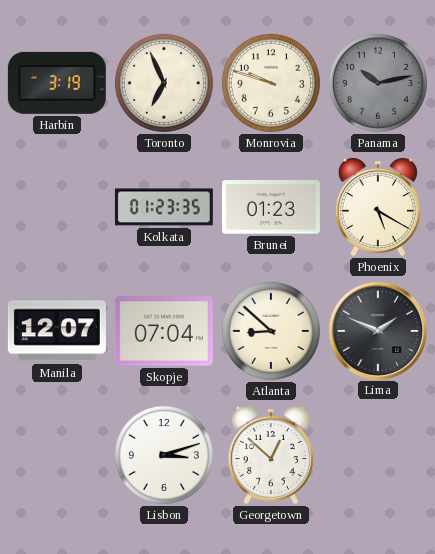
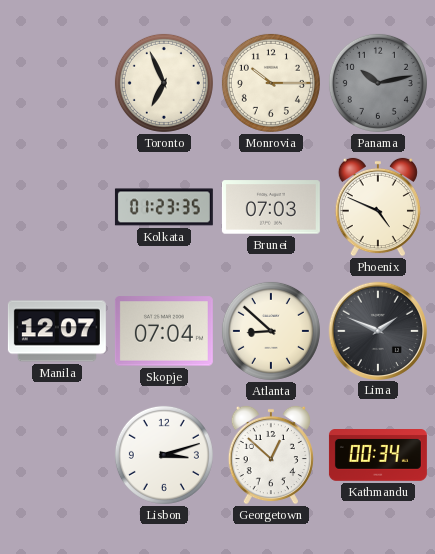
Harbin: 3:19 -> none
Monrovia: 9:48 -> 10:15
Brunei: 01:23 -> 07:03
Phoenix: 5:20 -> 4:49
Kathmandu: none -> 00:34
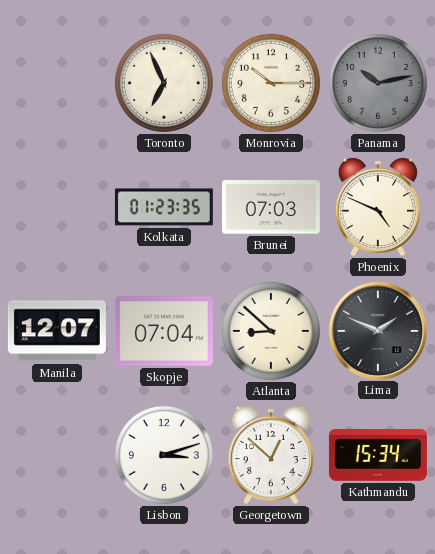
Kathmandu: 00:34 -> 15:34
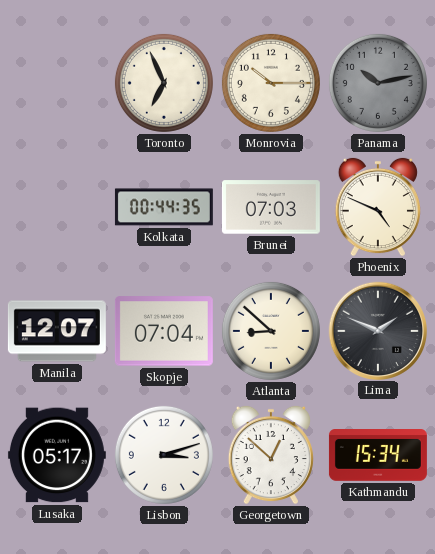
Kolkata: 01:23 -> 00:44
Lusaka: none -> 05:17
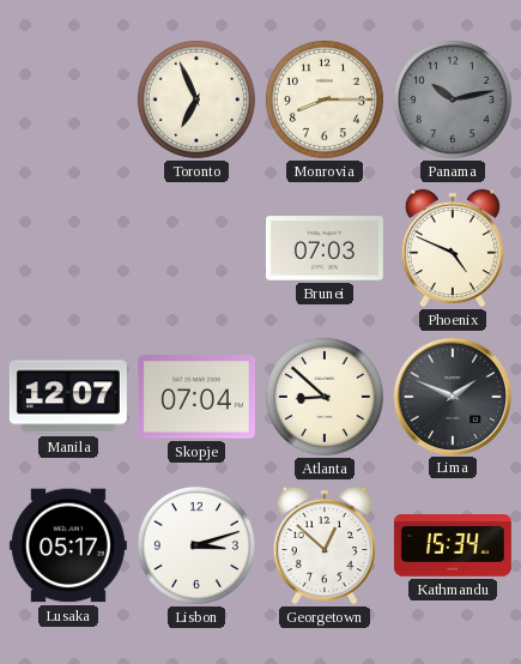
Monrovia: 10:15 -> 8:15
Kolkata: 00:44 -> none
